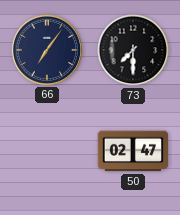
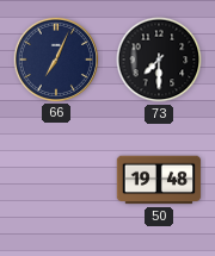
66: 7:06 -> 7:04
50: 02:47 -> 19:48
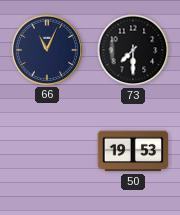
66: 7:04 -> 11:04
50: 19:48 -> 19:53
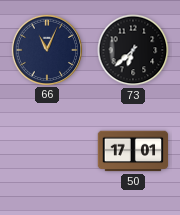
73: 7:30 -> 6:38
50: 19:53 -> 17:01
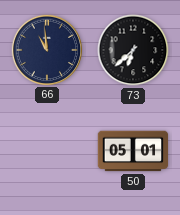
66: 11:04 -> 10:59
50: 17:01 -> 05:01
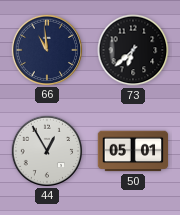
44: none -> 12:55
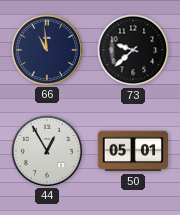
73: 6:38 -> 9:38
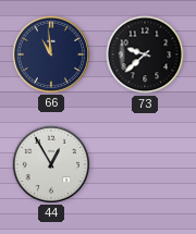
50: 05:01 -> none
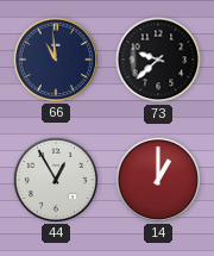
14: none -> 1:00
